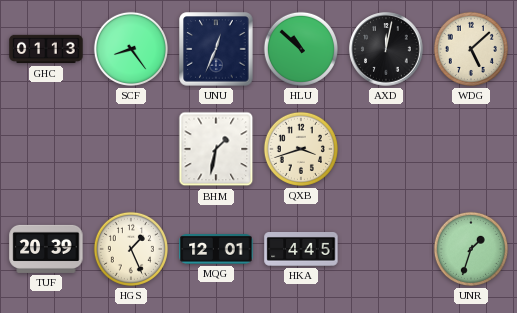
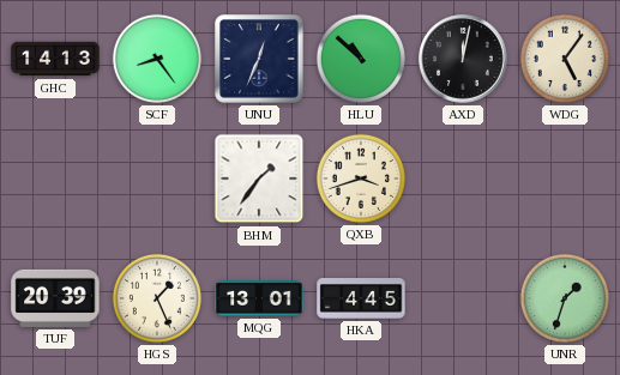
GHC: 01:13 -> 14:13
WDG: 5:08 -> 5:06
BHM: 1:32 -> 1:36
MQG: 12:01 -> 13:01
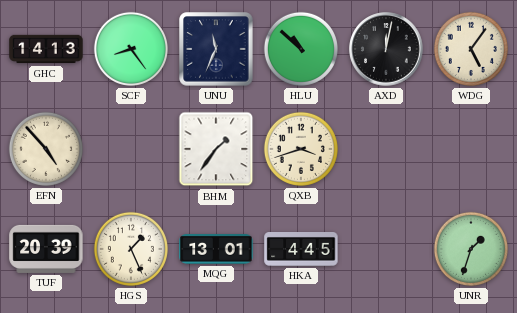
UNU: 12:34 -> 11:34
EFN: none -> 4:53
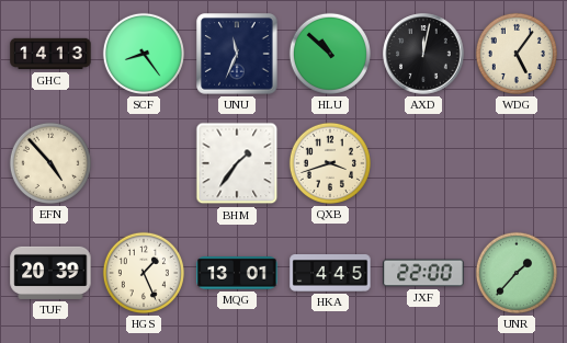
JXF: none -> 22:00
UNR: 1:33 -> 1:37
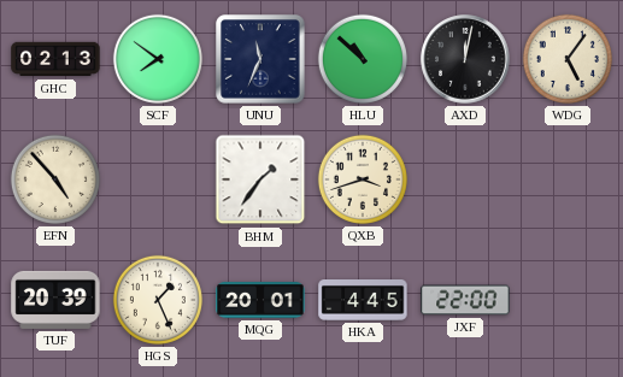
GHC: 14:13 -> 02:13
SCF: 8:24 -> 7:51
MQG: 13:01 -> 20:01
UNR: 1:37 -> none
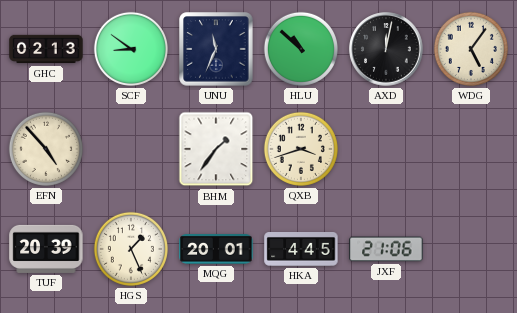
SCF: 7:51 -> 8:51
JXF: 22:00 -> 21:06
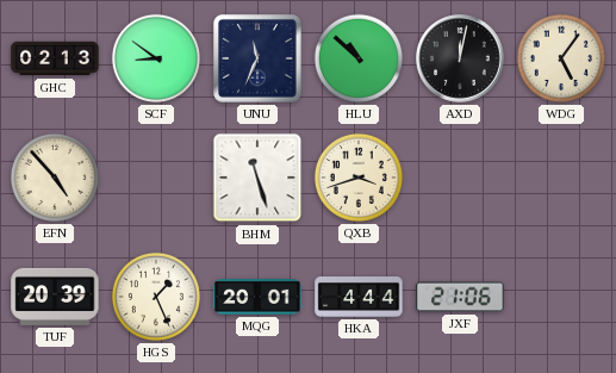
BHM: 1:36 -> 11:27
HKA: 4:45 -> 4:44
